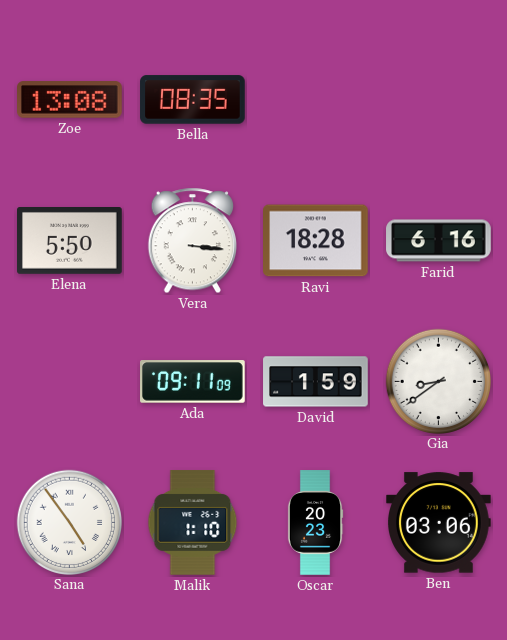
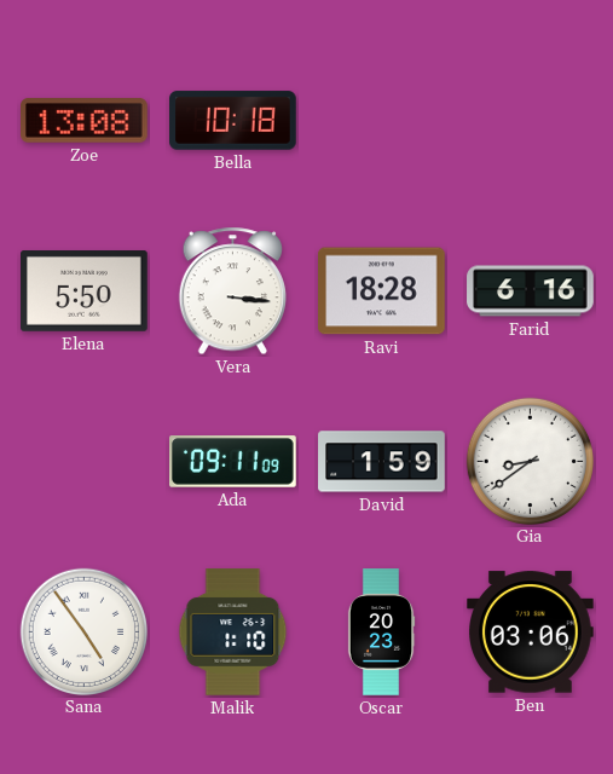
Bella: 08:35 -> 10:18
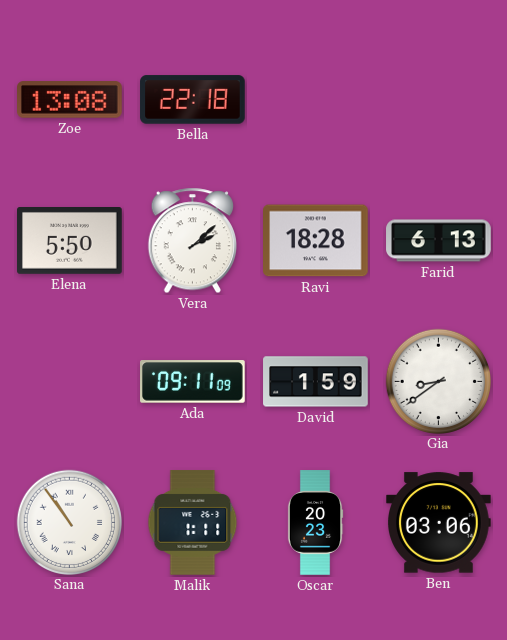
Bella: 10:18 -> 22:18
Vera: 3:16 -> 2:08
Farid: 6:16 -> 6:13
Sana: 4:54 -> 10:54
Malik: 1:10 -> 1:11
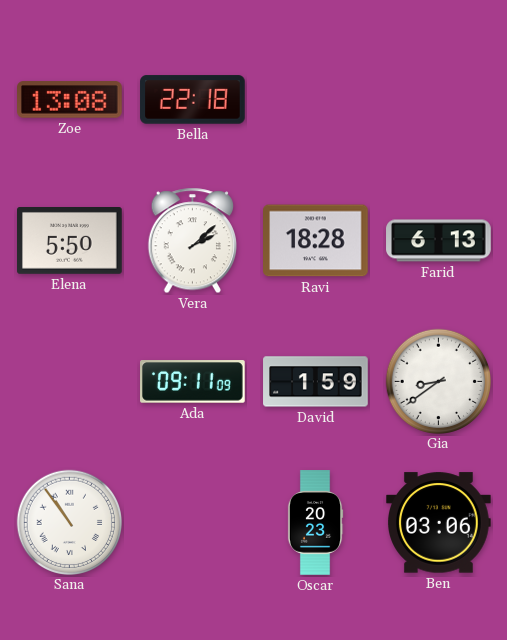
Malik: 1:11 -> none
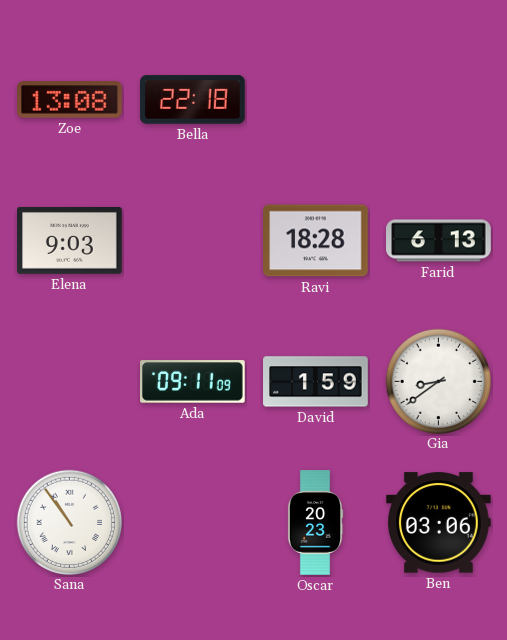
Elena: 5:50 -> 9:03
Vera: 2:08 -> none
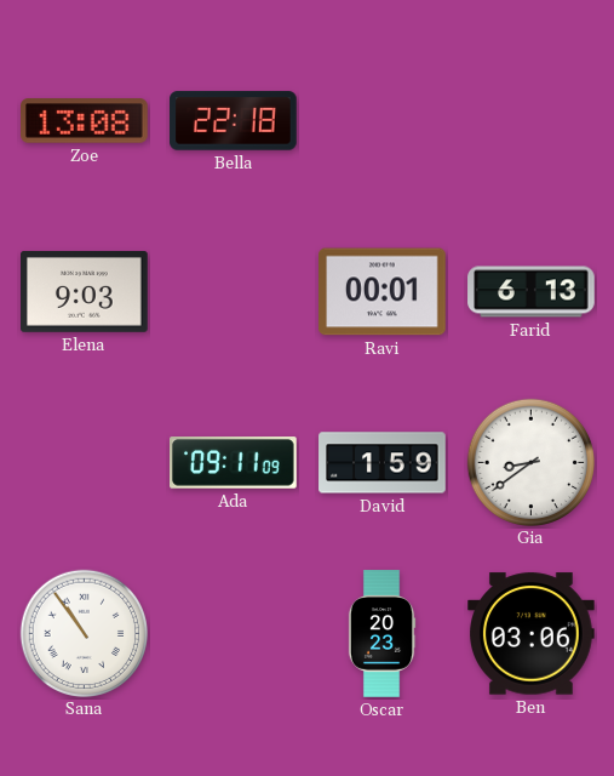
Ravi: 18:28 -> 00:01
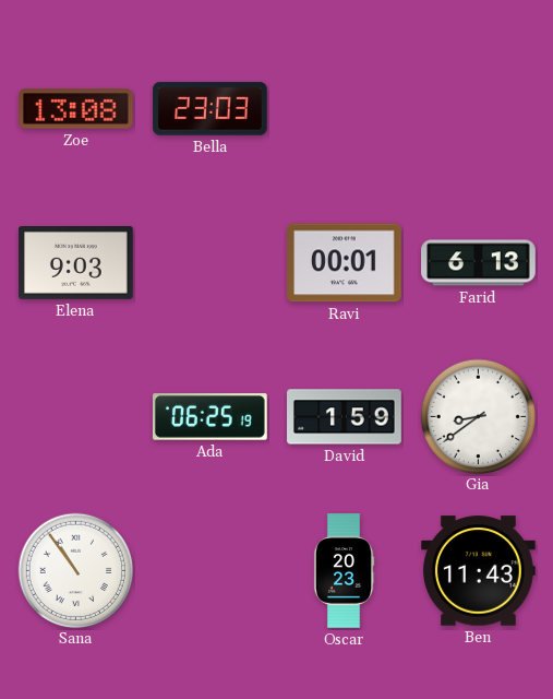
Bella: 22:18 -> 23:03
Ada: 09:11 -> 06:25
Ben: 03:06 -> 11:43
